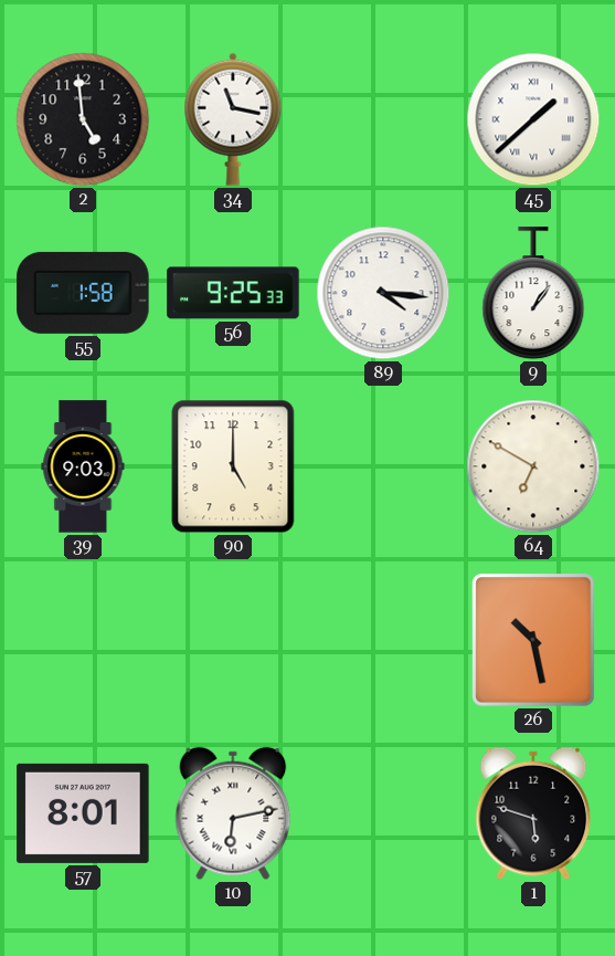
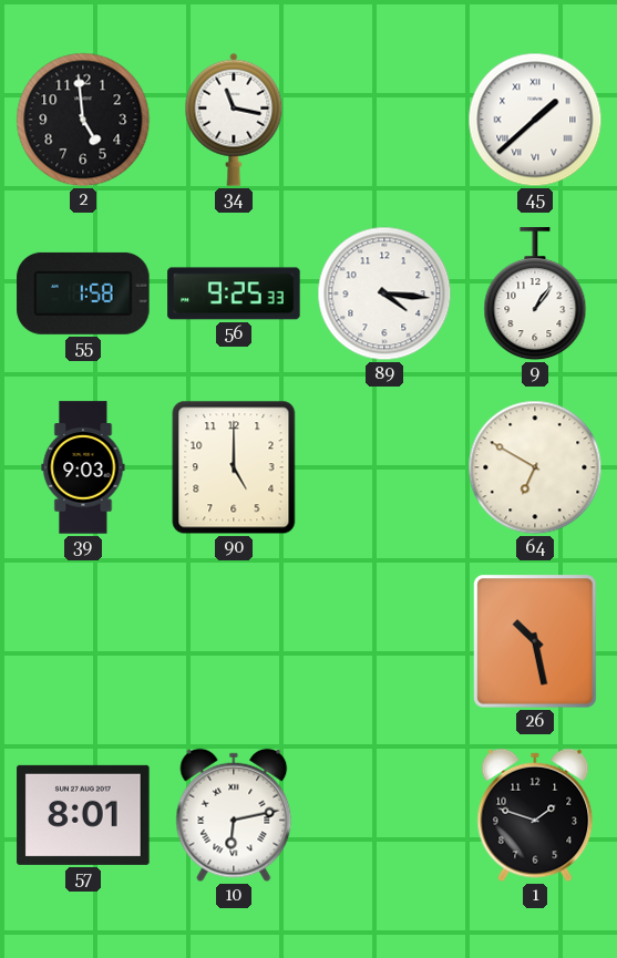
1: 5:48 -> 1:48
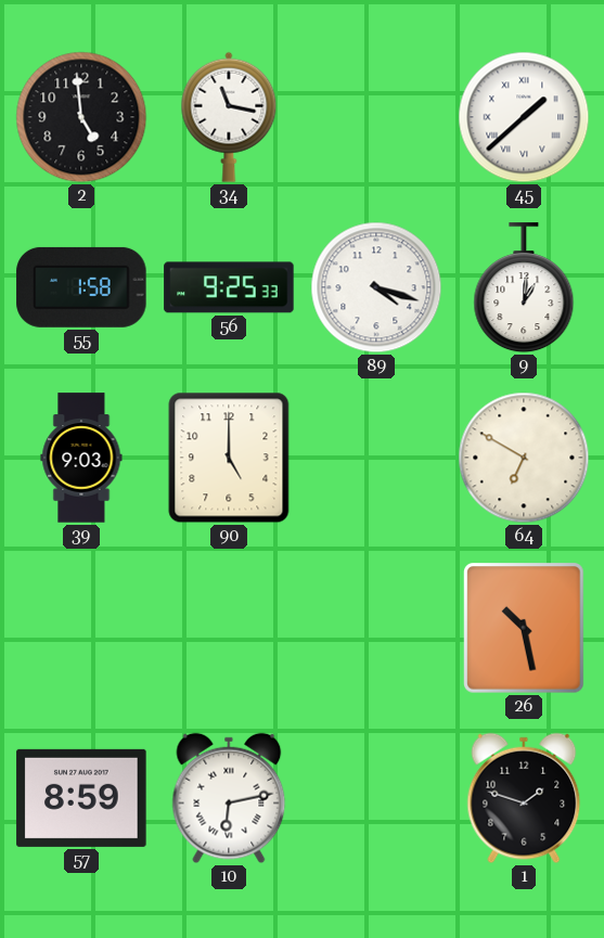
89: 4:16 -> 4:18
9: 1:06 -> 1:01
57: 8:01 -> 8:59
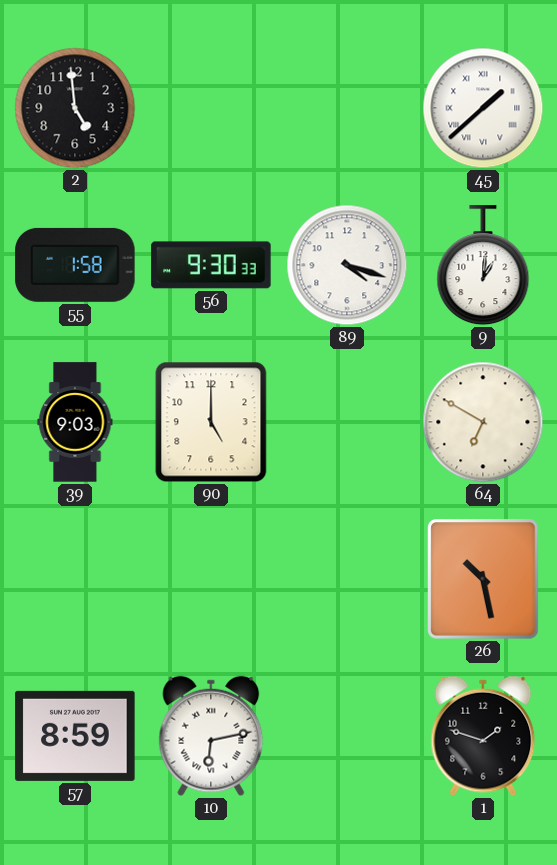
34: 11:17 -> none
56: 9:25 -> 9:30
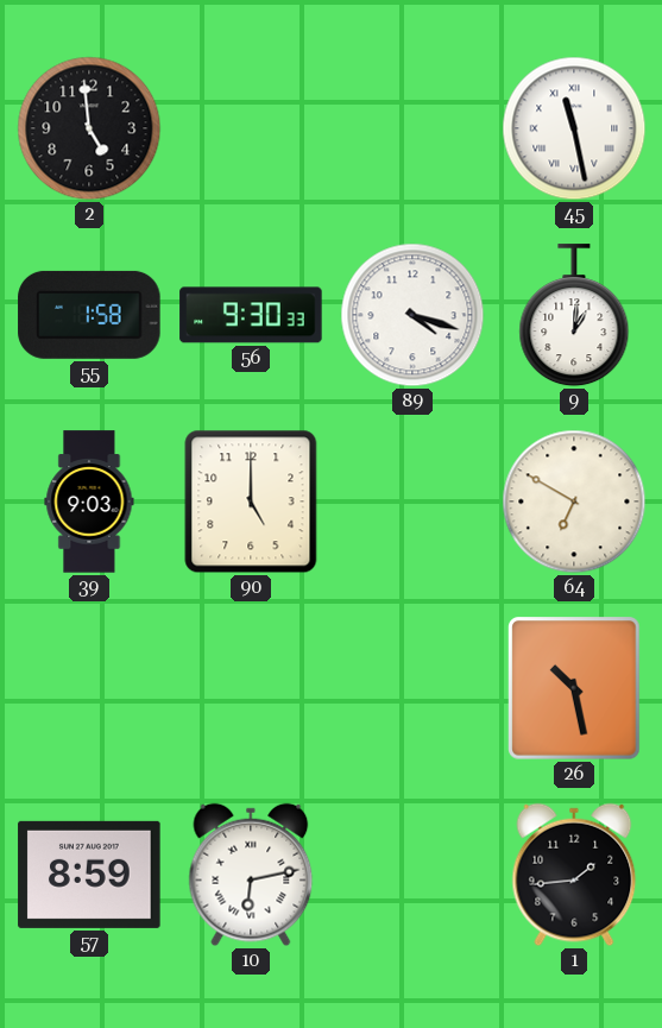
45: 1:38 -> 11:28
1: 1:48 -> 1:44
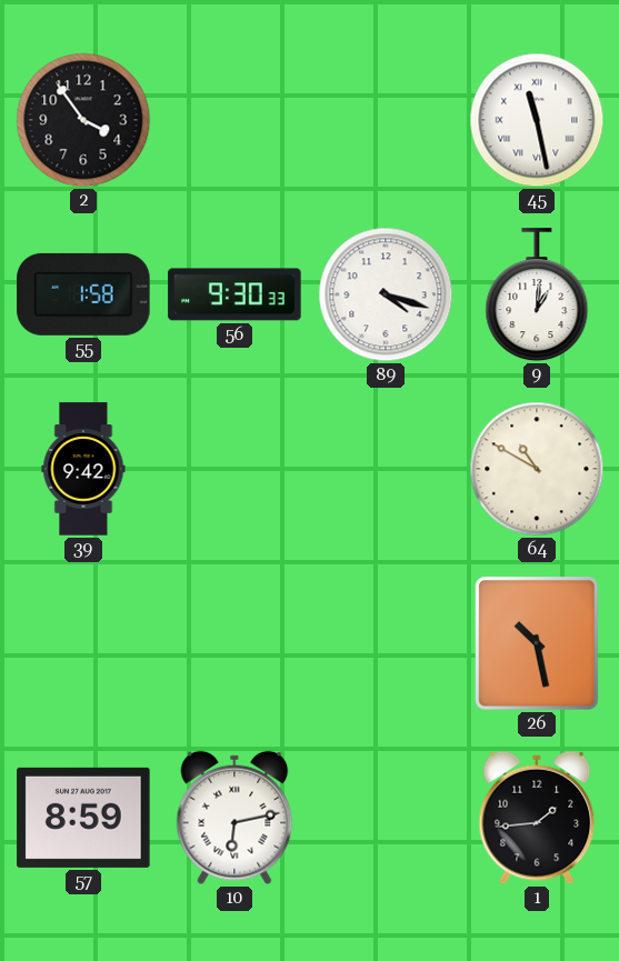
2: 4:59 -> 3:54
39: 9:03 -> 9:42
90: 5:00 -> none
64: 6:50 -> 10:50
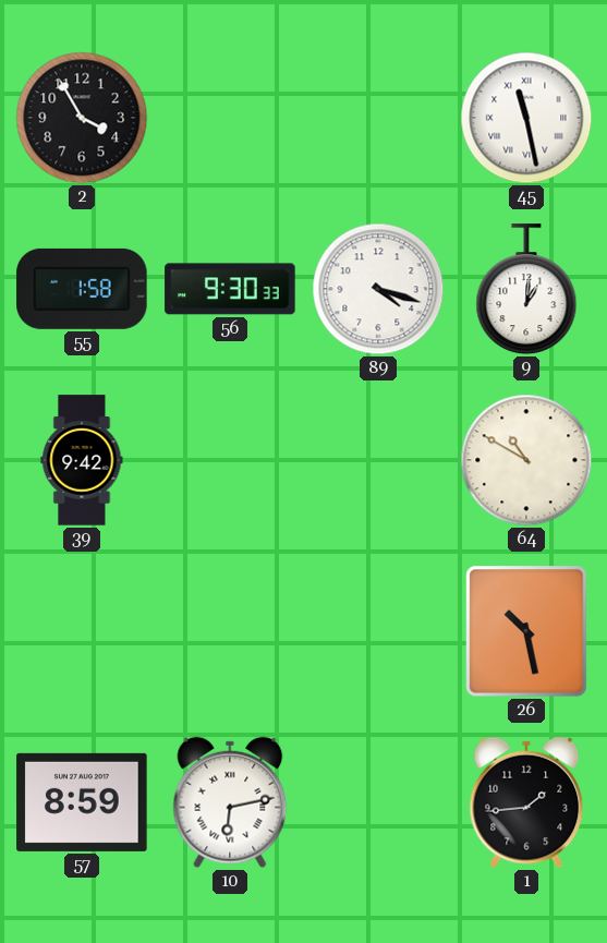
2: 3:54 -> 3:55
